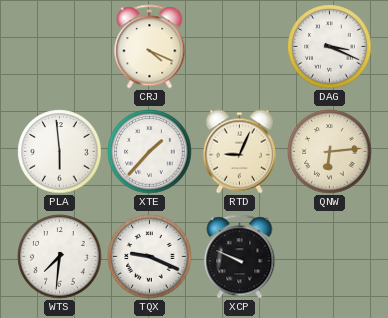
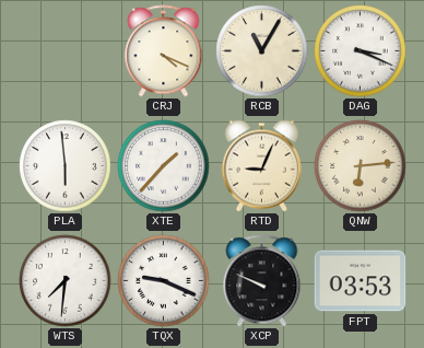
RCB: none -> 11:05
FPT: none -> 03:53
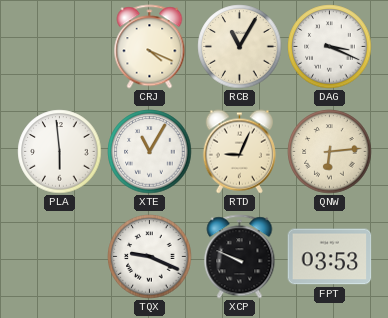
XTE: 1:37 -> 11:05
WTS: 7:31 -> none
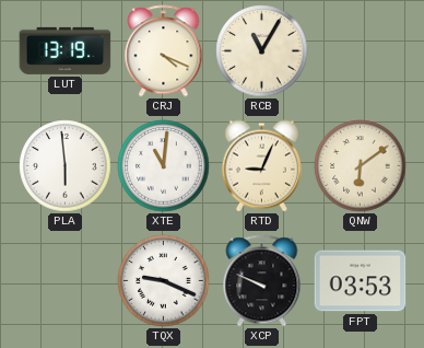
LUT: none -> 13:19
DAG: 3:19 -> none
XTE: 11:05 -> 11:01
QNW: 6:14 -> 6:09
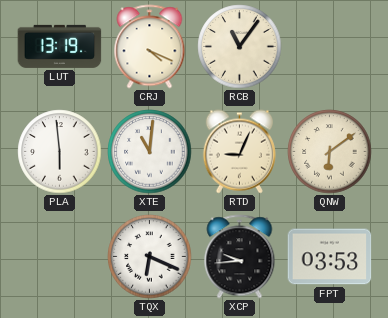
RCB: 11:05 -> 11:06
TQX: 9:19 -> 6:19
XCP: 9:49 -> 9:44
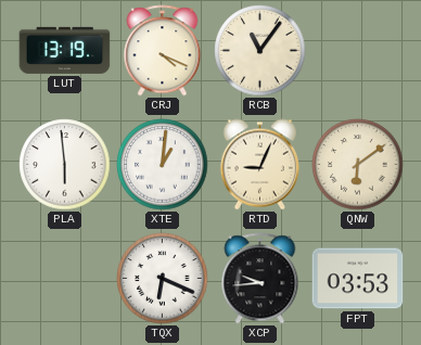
XTE: 11:01 -> 1:01
